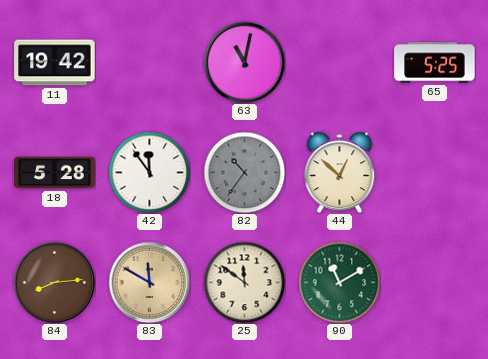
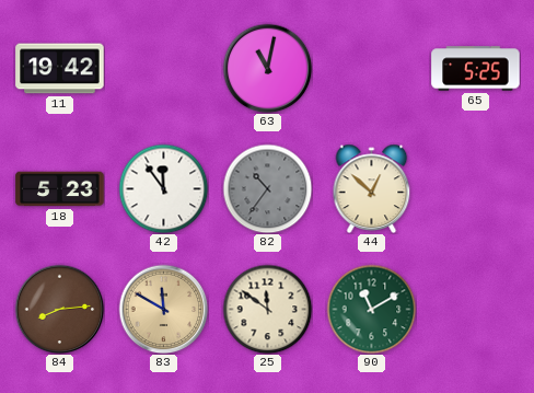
18: 5:28 -> 5:23
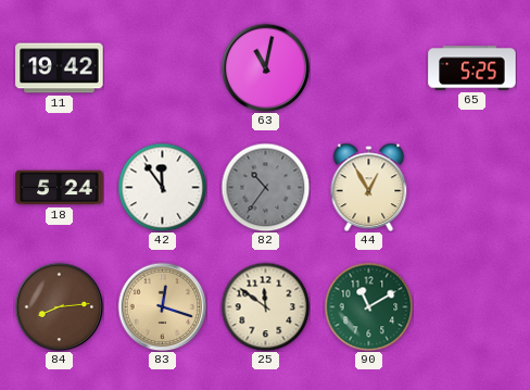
18: 5:23 -> 5:24
44: 12:52 -> 12:55
83: 11:50 -> 12:18
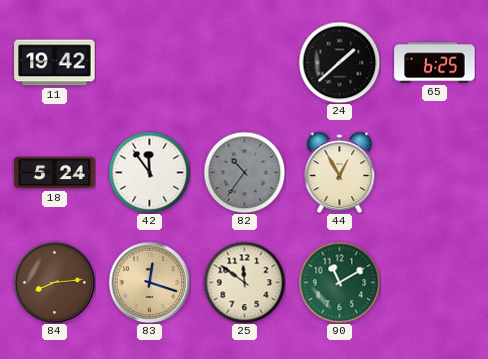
63: 11:02 -> none
24: none -> 1:38
65: 5:25 -> 6:25
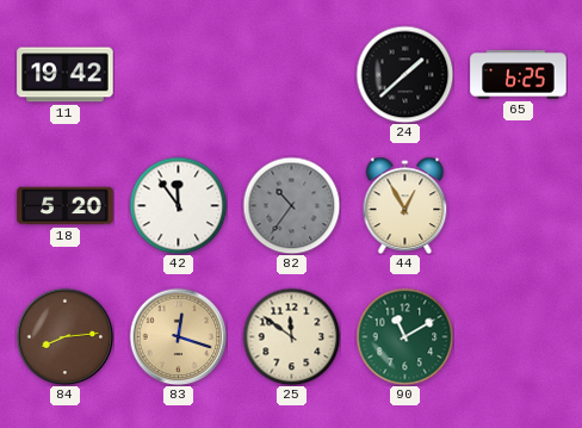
18: 5:24 -> 5:20
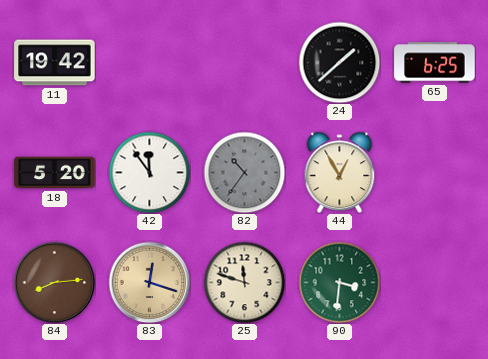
25: 11:51 -> 11:48
90: 11:10 -> 3:31
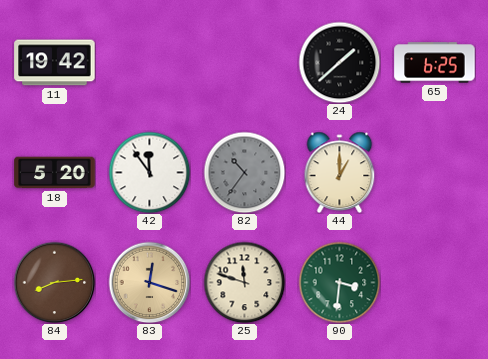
44: 12:55 -> 1:00
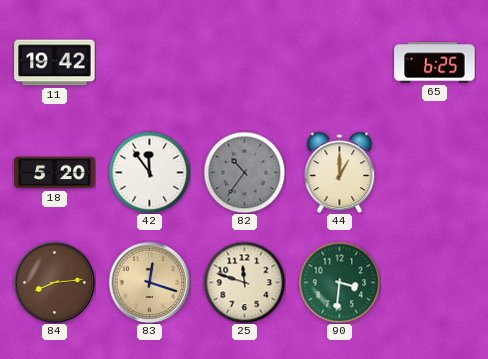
24: 1:38 -> none
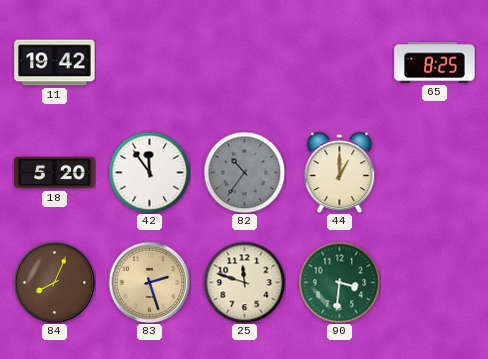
65: 6:25 -> 8:25
84: 8:14 -> 8:04
83: 12:18 -> 2:27
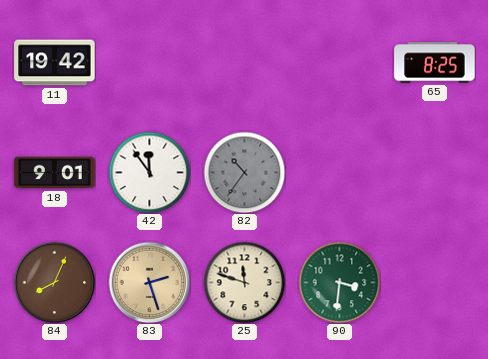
18: 5:20 -> 9:01
44: 1:00 -> none
